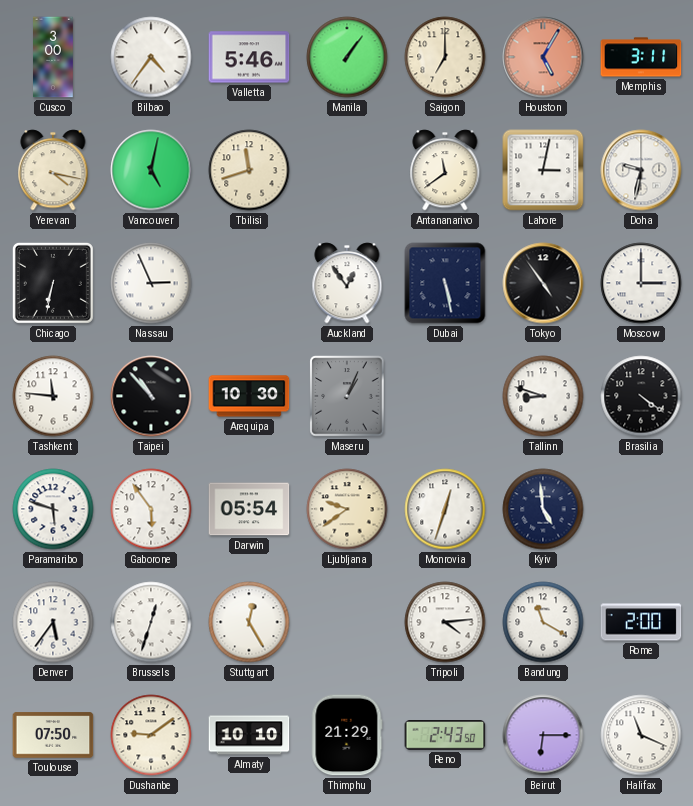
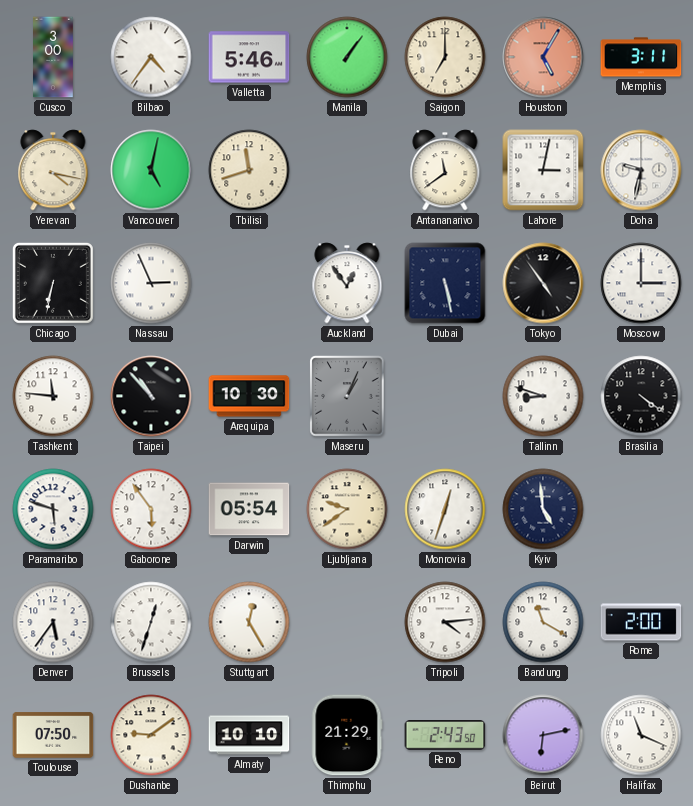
Beirut: 6:15 -> 6:13
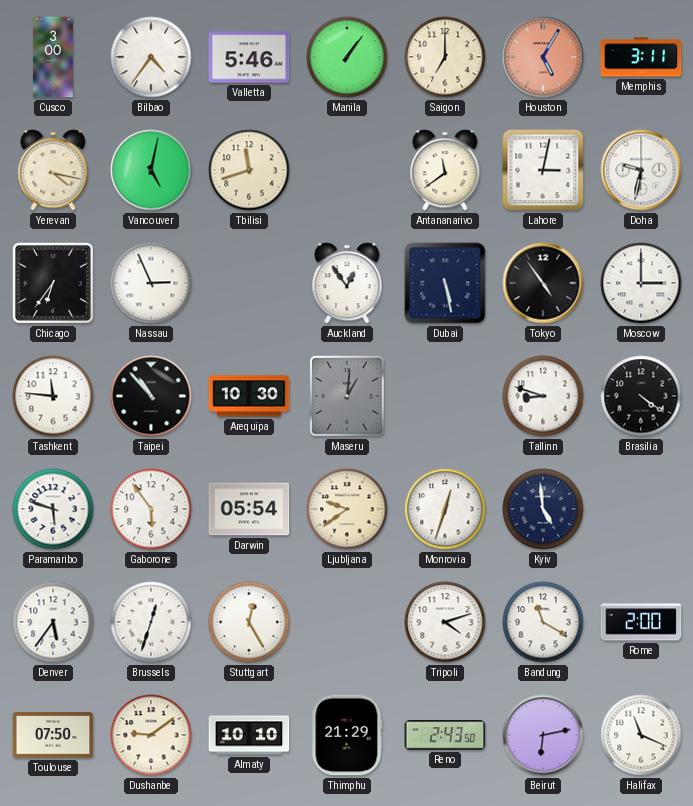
Chicago: 6:32 -> 6:36
Maseru: 1:04 -> 1:01
Tripoli: 4:14 -> 4:12
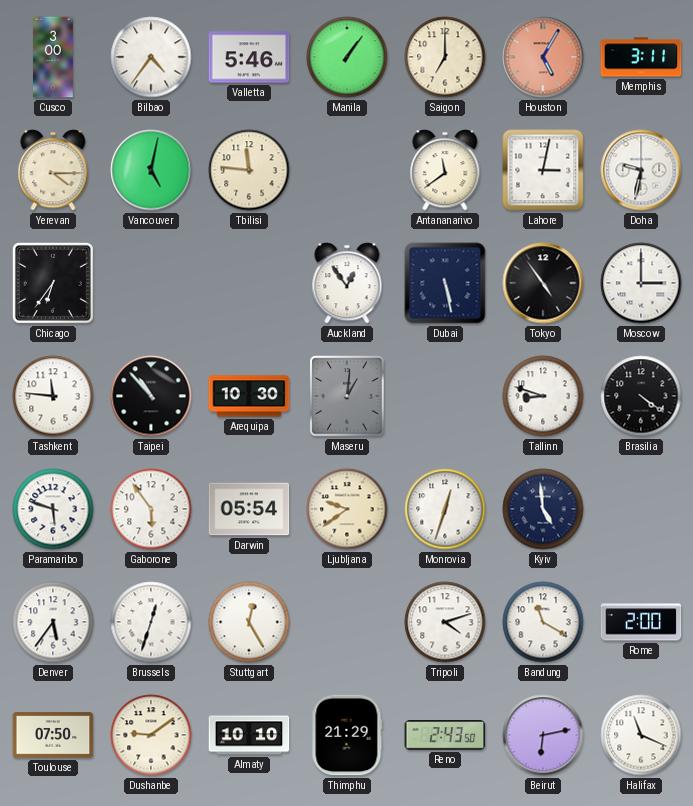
Yerevan: 4:17 -> 4:15
Tbilisi: 11:42 -> 11:46
Nassau: 2:56 -> none
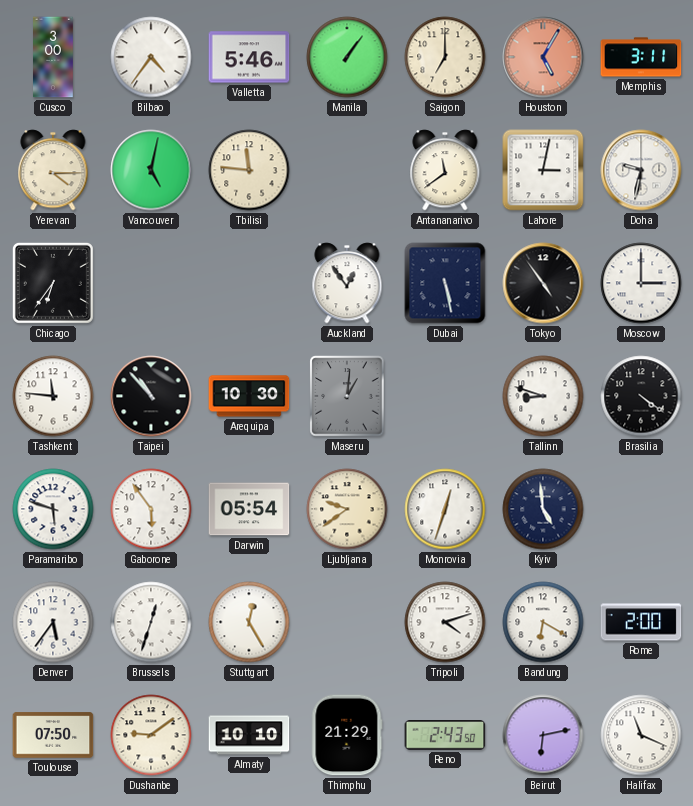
Bandung: 11:20 -> 6:20
